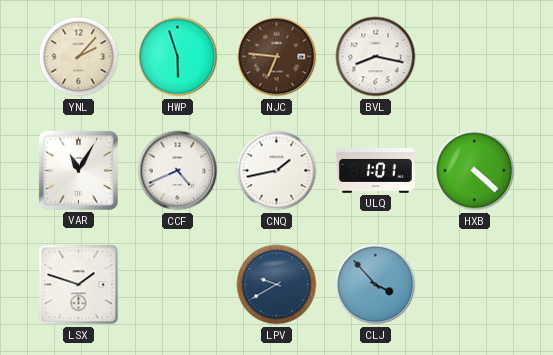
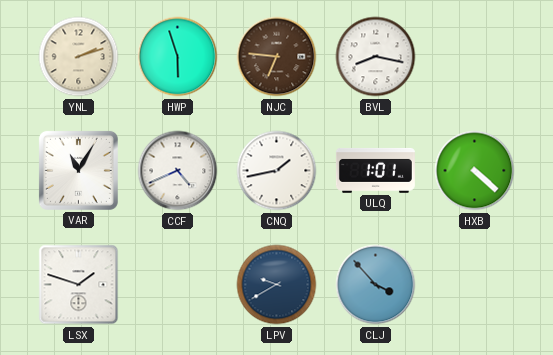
YNL: 2:07 -> 2:12
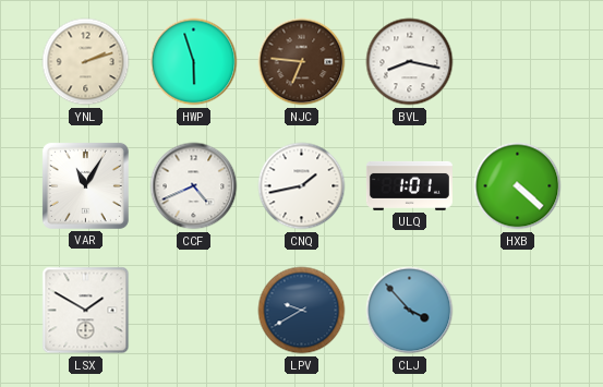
LSX: 1:48 -> 1:50
